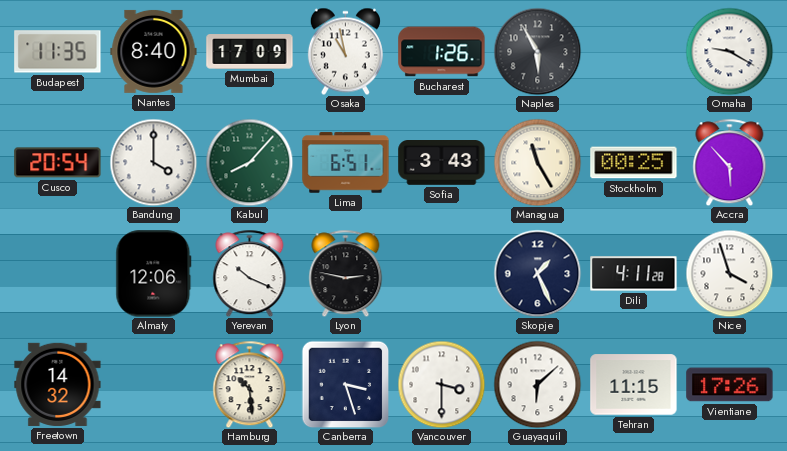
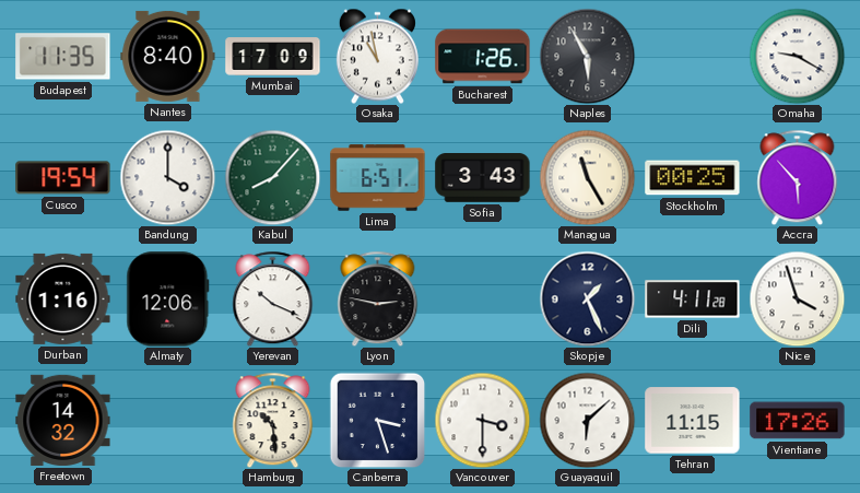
Cusco: 20:54 -> 19:54
Durban: none -> 1:16
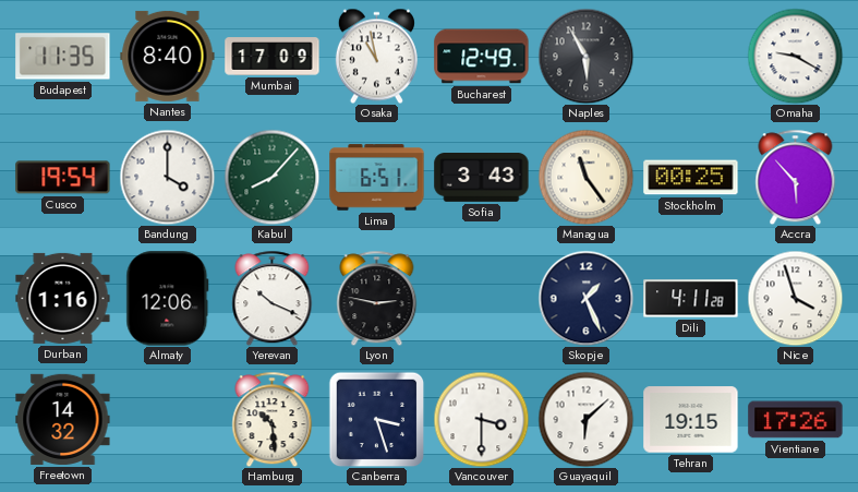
Bucharest: 1:26 -> 12:49
Managua: 11:25 -> 11:24
Tehran: 11:15 -> 19:15
